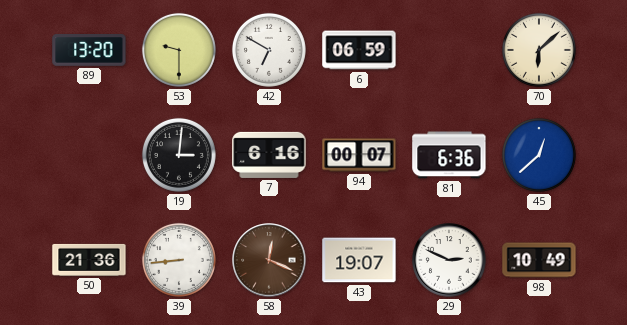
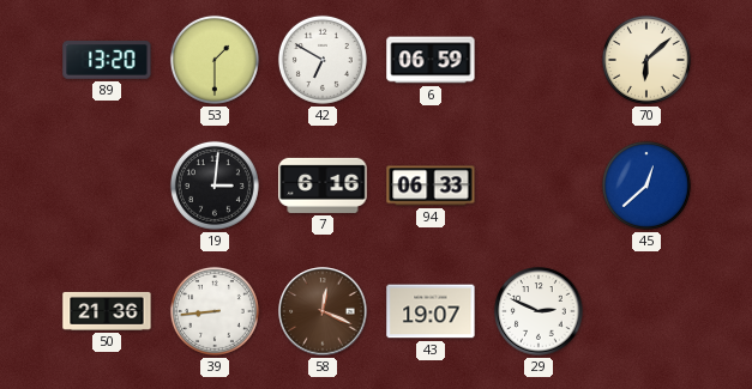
53: 9:30 -> 1:30
94: 00:07 -> 06:33
81: 6:36 -> none
98: 10:49 -> none
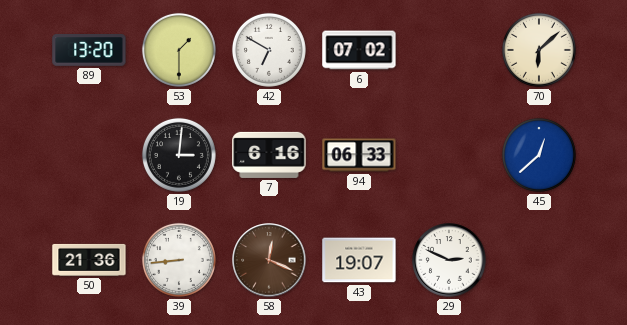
6: 06:59 -> 07:02
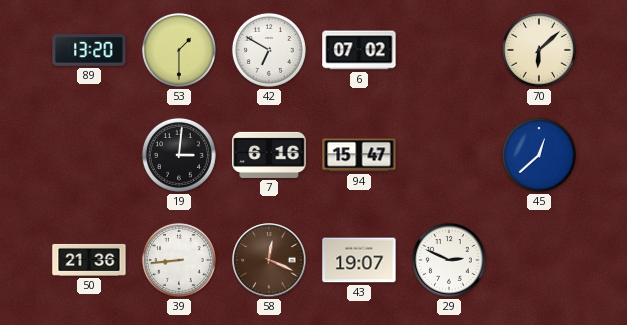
94: 06:33 -> 15:47
